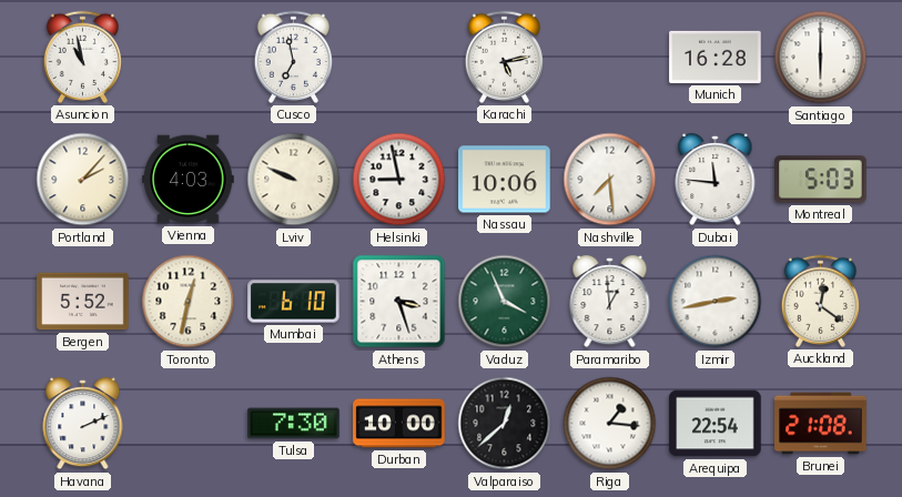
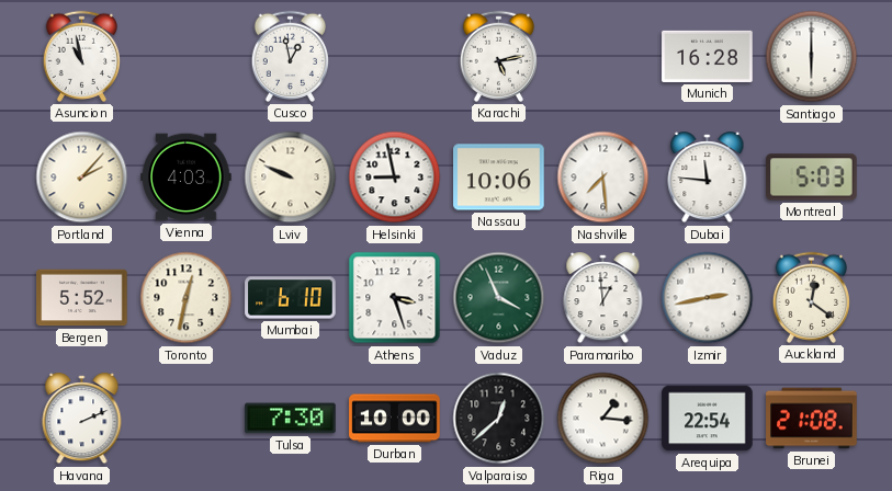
Cusco: 6:58 -> 12:58
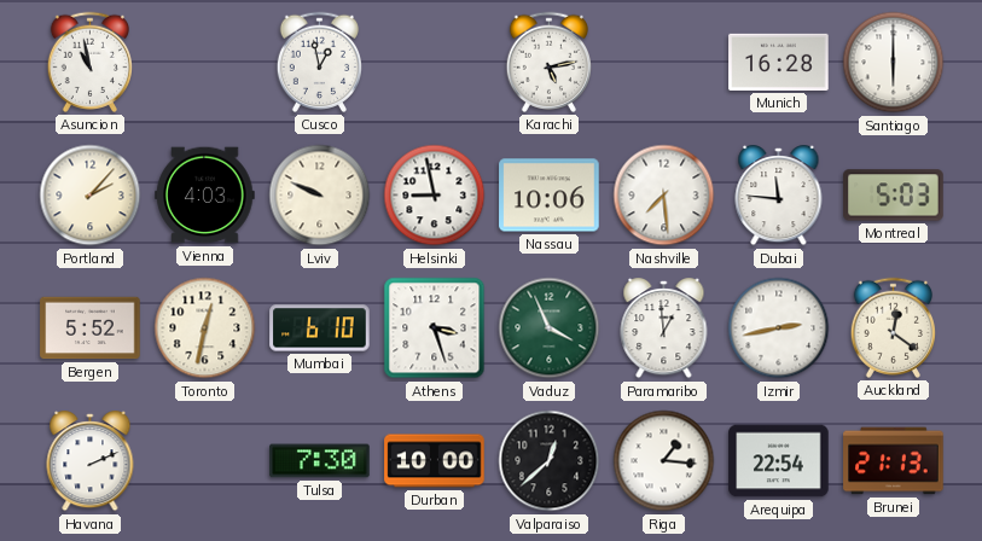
Brunei: 21:08 -> 21:13
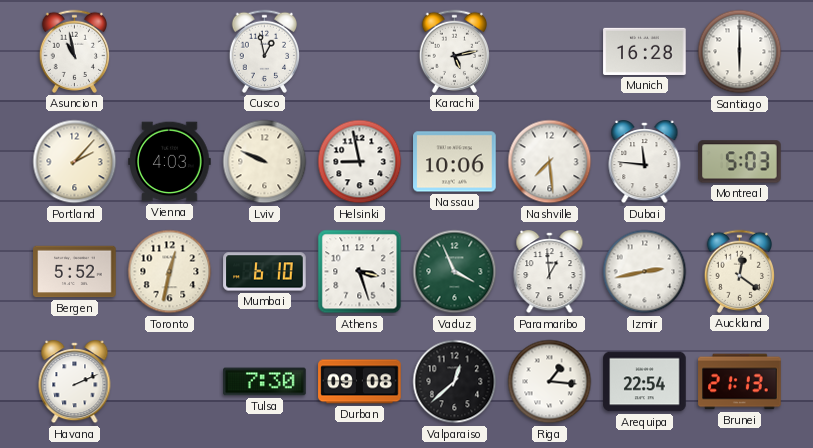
Durban: 10:00 -> 09:08
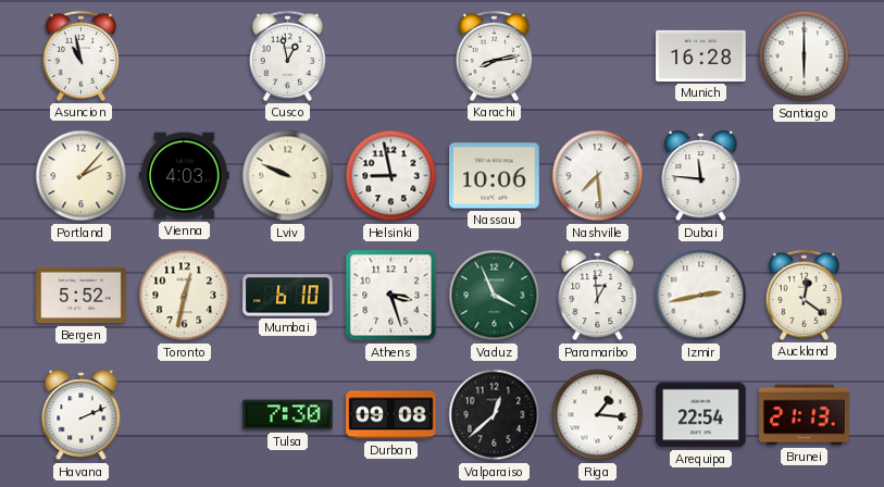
Karachi: 5:13 -> 8:13
Montreal: 5:03 -> none
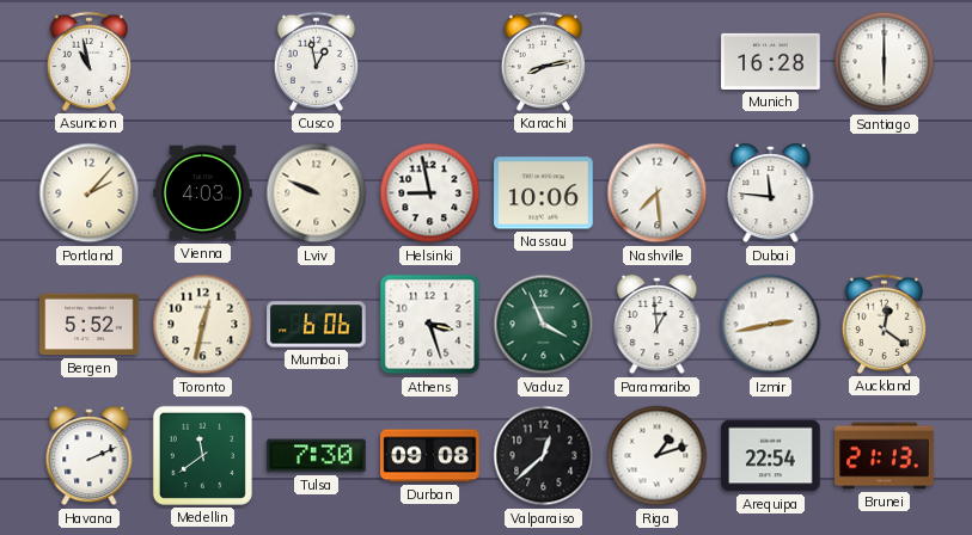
Mumbai: 6:10 -> 6:06
Medellin: none -> 11:39
Riga: 1:16 -> 1:12
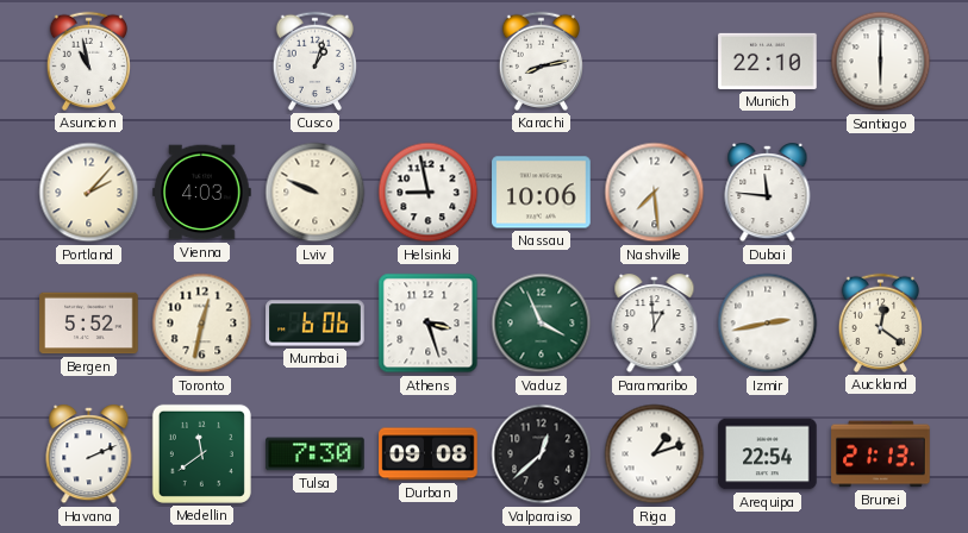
Cusco: 12:58 -> 1:03
Munich: 16:28 -> 22:10
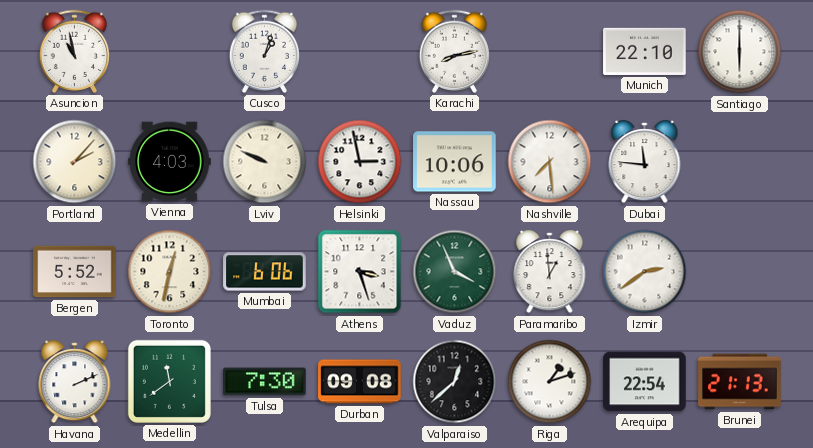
Helsinki: 8:58 -> 2:58
Izmir: 2:43 -> 2:39
Auckland: 12:21 -> none
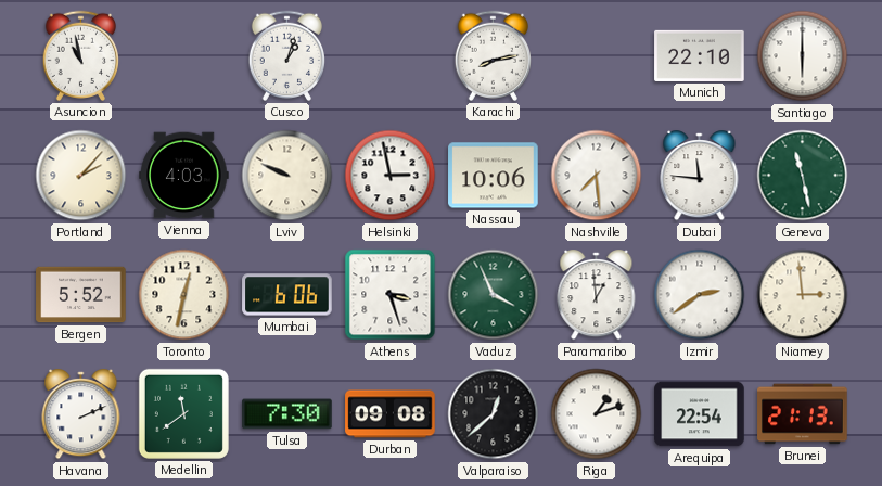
Geneva: none -> 11:28
Niamey: none -> 2:59
